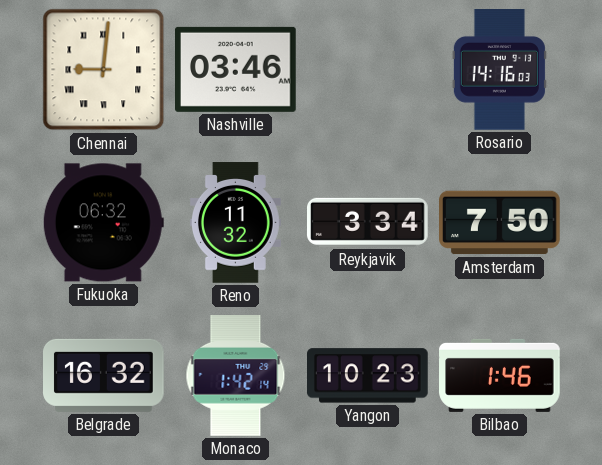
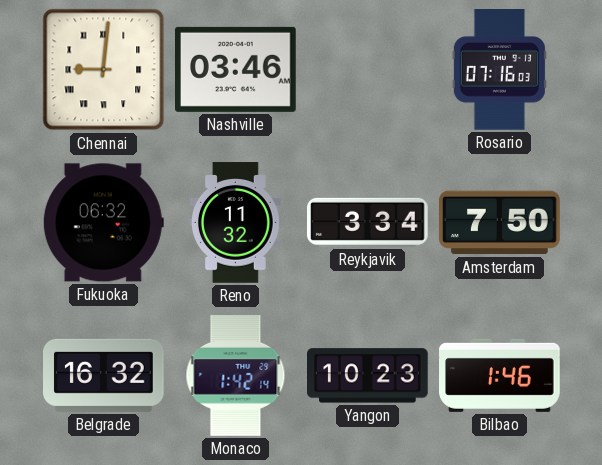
Rosario: 14:16 -> 07:16
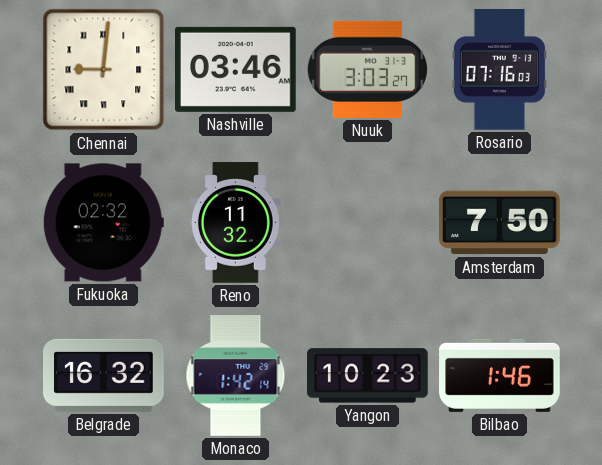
Nuuk: none -> 3:03
Fukuoka: 06:32 -> 02:32
Reykjavik: 3:34 -> none
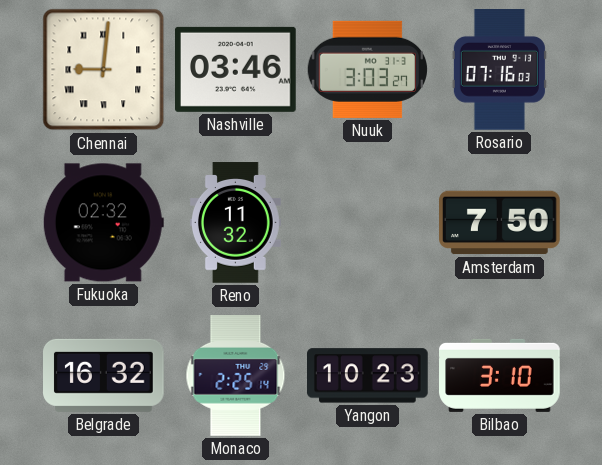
Monaco: 1:42 -> 2:25
Bilbao: 1:46 -> 3:10
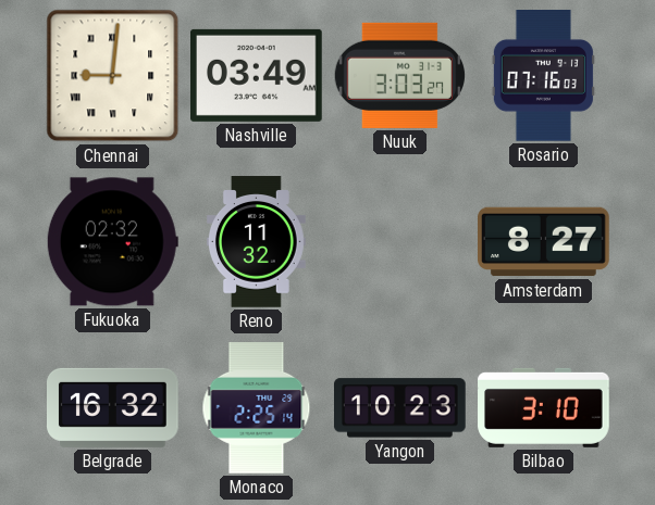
Nashville: 03:46 -> 03:49
Amsterdam: 7:50 -> 8:27
